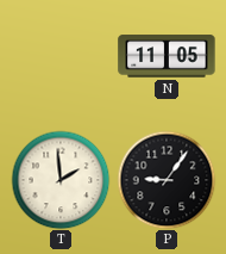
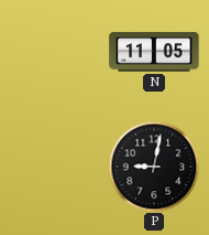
T: 1:59 -> none
P: 9:06 -> 9:02
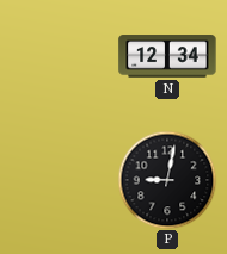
N: 11:05 -> 12:34
